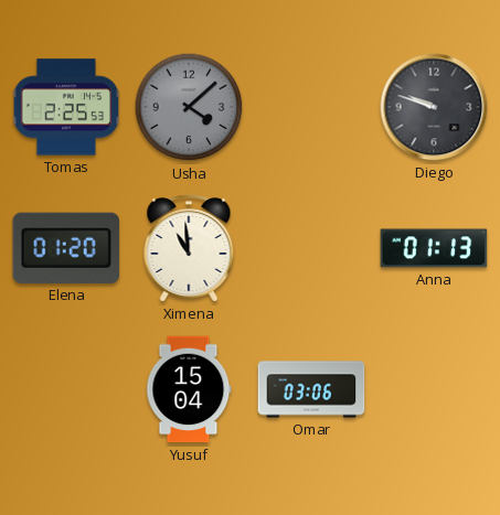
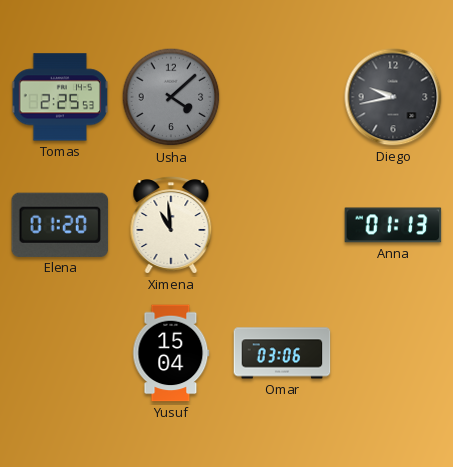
Diego: 9:48 -> 9:43
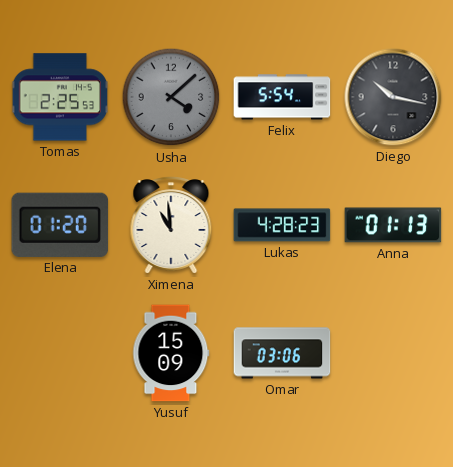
Felix: none -> 5:54
Diego: 9:43 -> 10:17
Lukas: none -> 4:28
Yusuf: 15:04 -> 15:09
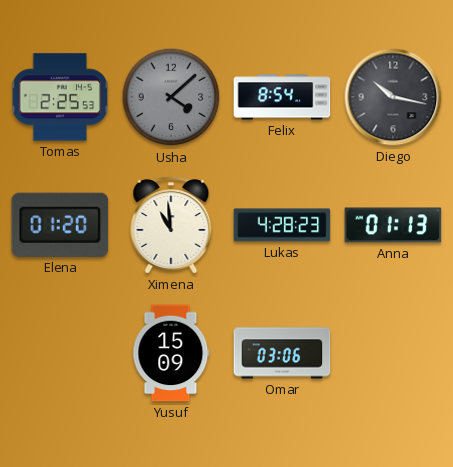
Felix: 5:54 -> 8:54
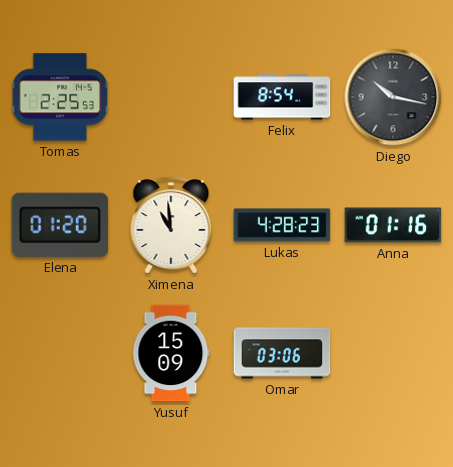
Usha: 4:08 -> none
Anna: 01:13 -> 01:16
